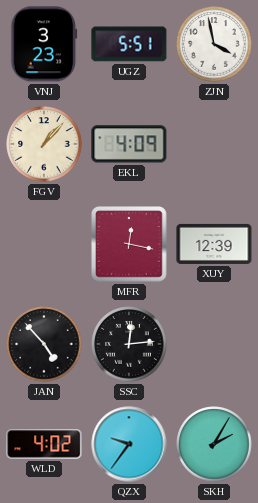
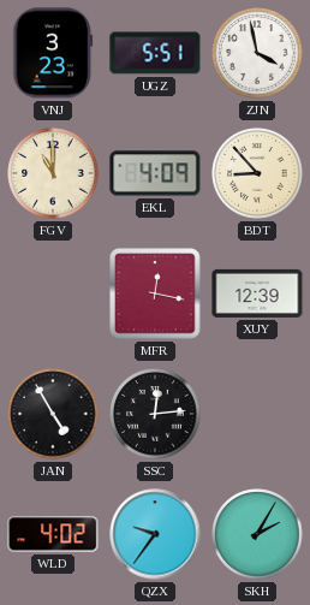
FGV: 1:07 -> 11:00
BDT: none -> 8:53
JAN: 4:53 -> 4:55
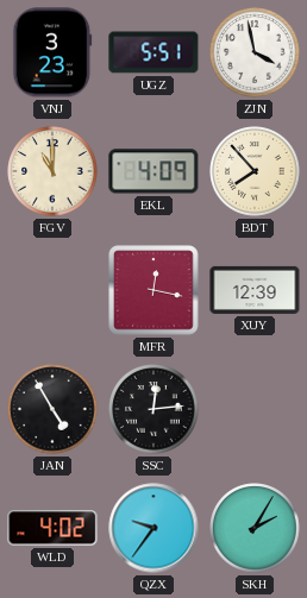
BDT: 8:53 -> 7:53
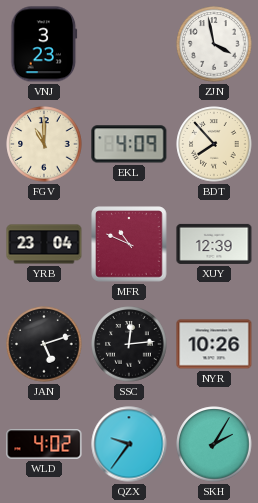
UGZ: 5:51 -> none
YRB: none -> 23:04
MFR: 12:17 -> 10:49
JAN: 4:55 -> 5:12
NYR: none -> 10:26
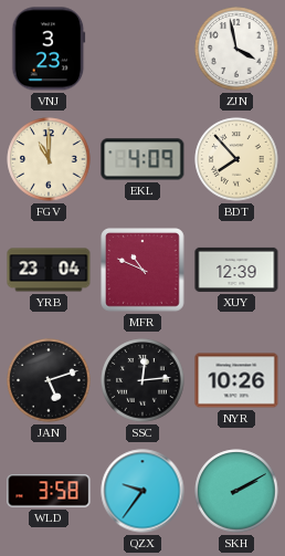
WLD: 4:02 -> 3:58
SKH: 2:05 -> 2:10
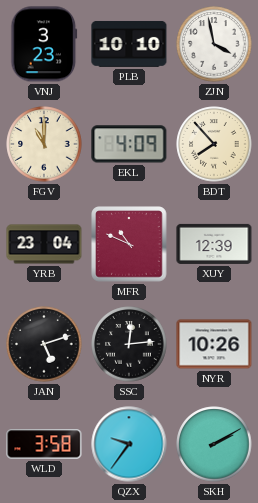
PLB: none -> 10:10
